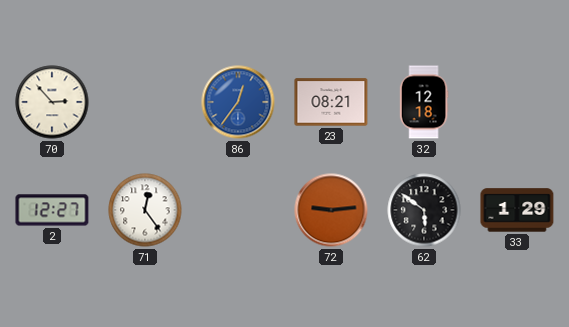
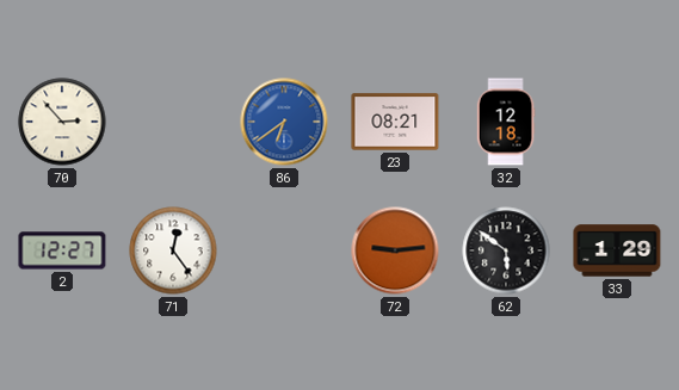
86: 12:36 -> 6:39
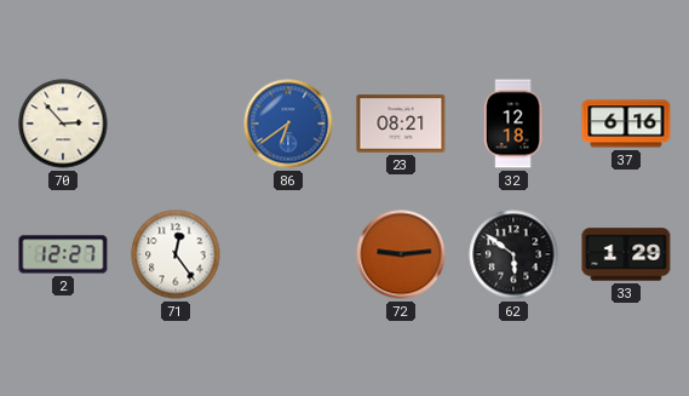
37: none -> 6:16
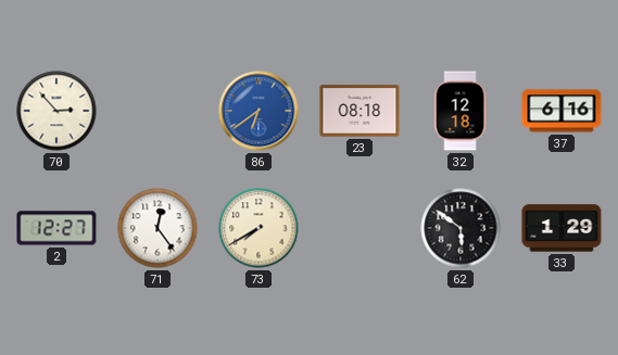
23: 08:21 -> 08:18
73: none -> 7:40
72: 9:14 -> none
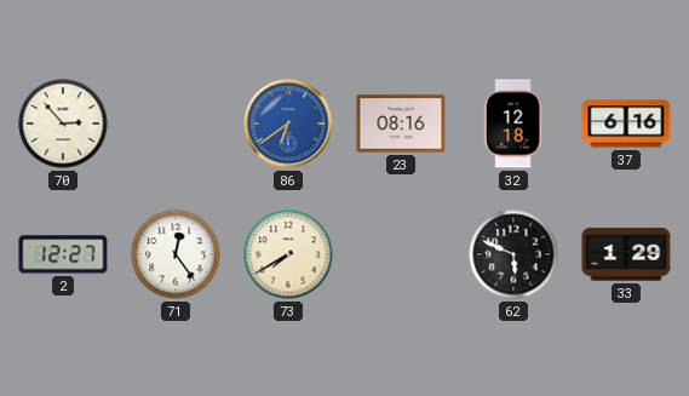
23: 08:18 -> 08:16
62: 5:51 -> 5:49
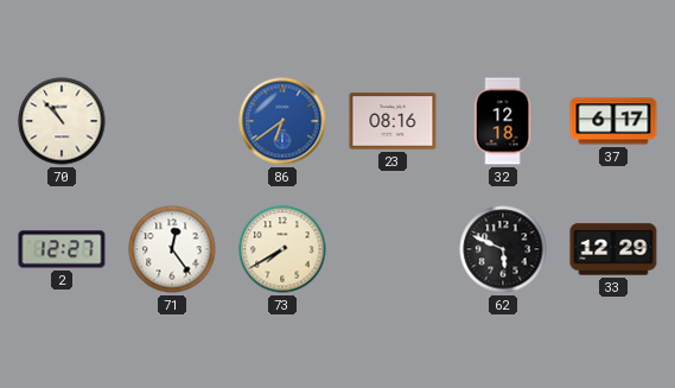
70: 2:53 -> 10:53
37: 6:16 -> 6:17
33: 1:29 -> 12:29
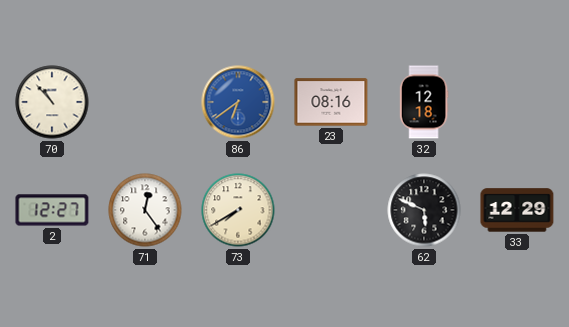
37: 6:17 -> none
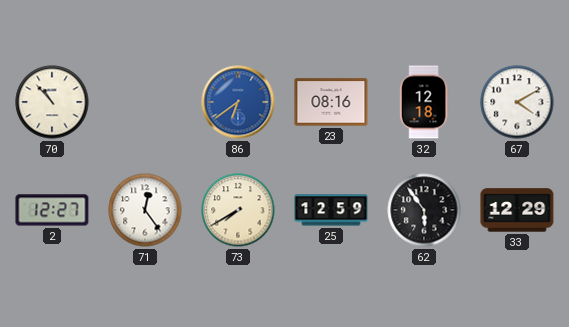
67: none -> 4:10
25: none -> 12:59
62: 5:49 -> 5:54
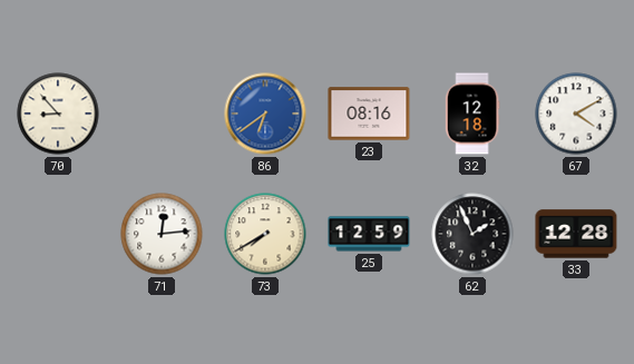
70: 10:53 -> 8:53
2: 12:27 -> none
71: 12:24 -> 12:14
62: 5:54 -> 1:56
33: 12:29 -> 12:28
